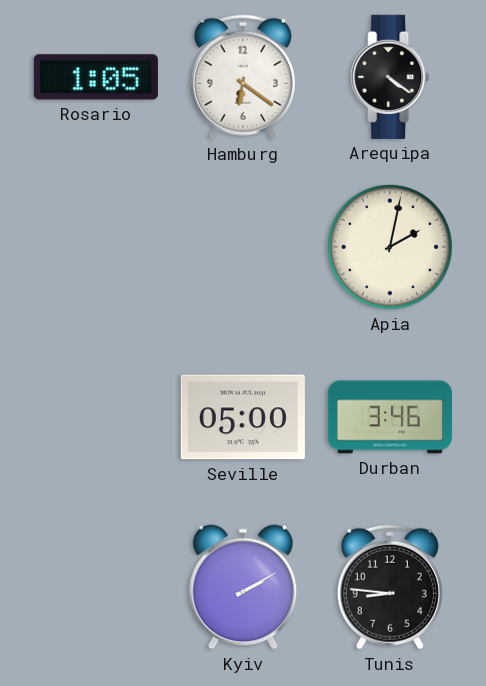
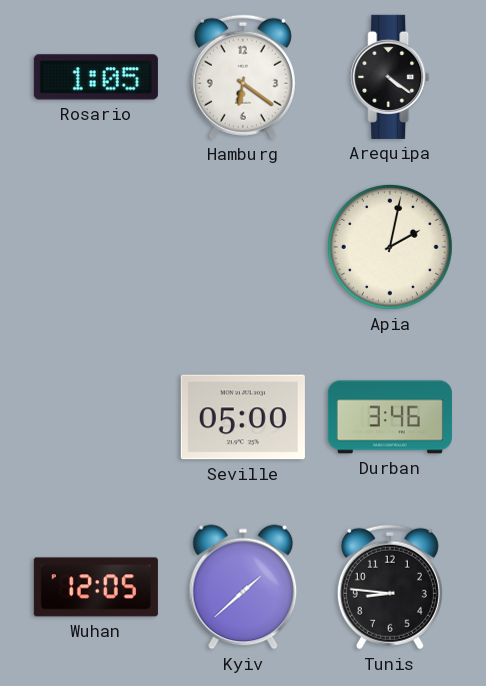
Wuhan: none -> 12:05
Kyiv: 2:10 -> 1:38
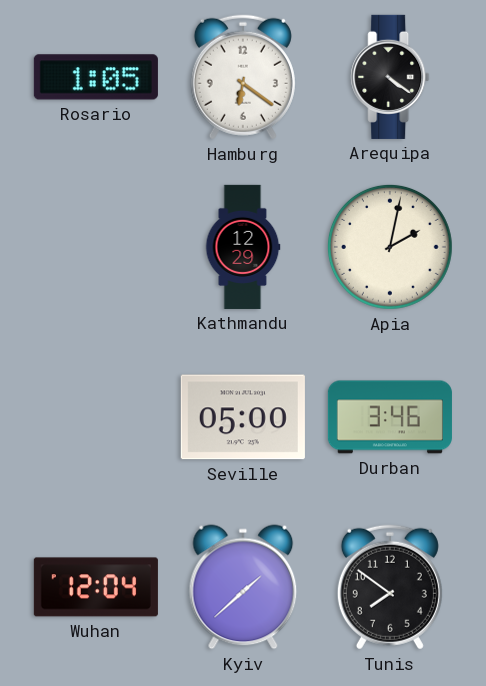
Kathmandu: none -> 12:29
Wuhan: 12:05 -> 12:04
Tunis: 8:46 -> 7:51
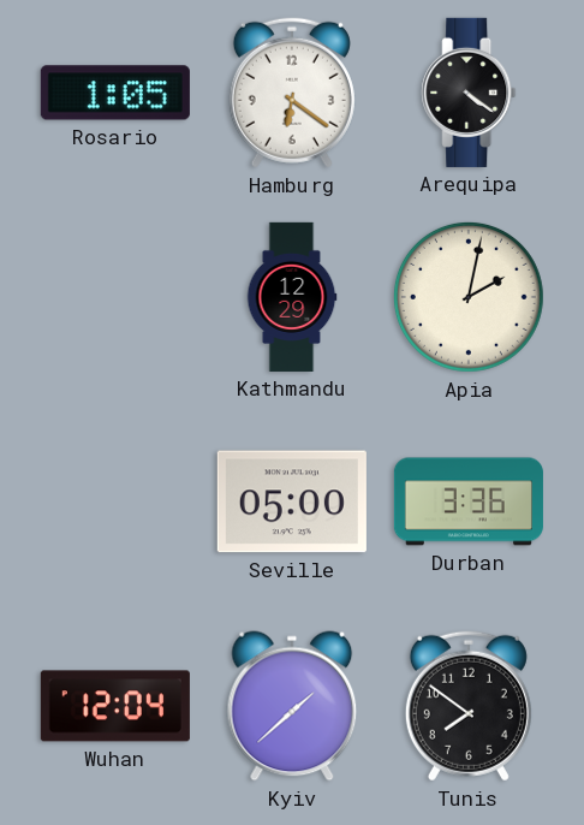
Durban: 3:46 -> 3:36
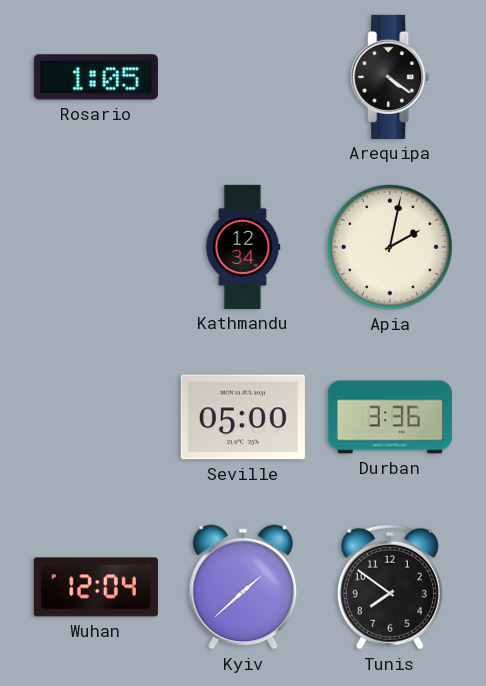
Hamburg: 6:21 -> none
Kathmandu: 12:29 -> 12:34
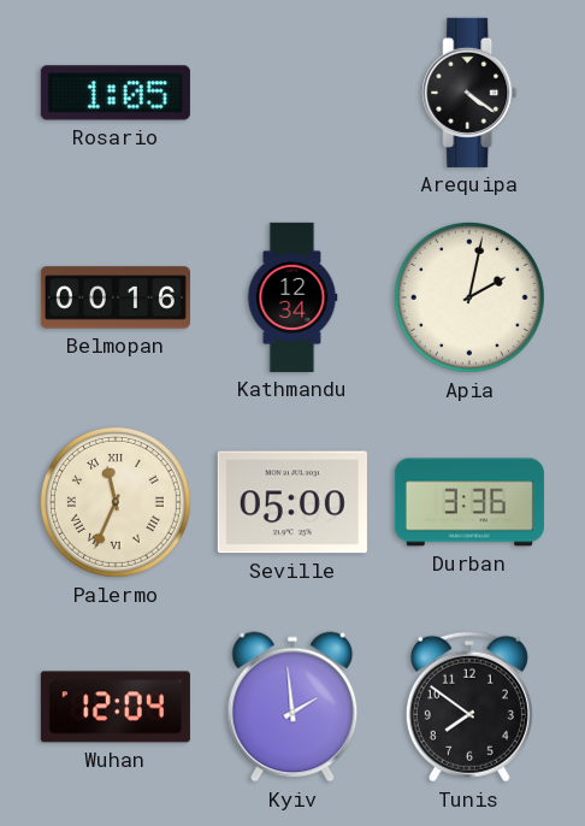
Belmopan: none -> 00:16
Palermo: none -> 11:34
Kyiv: 1:38 -> 1:59
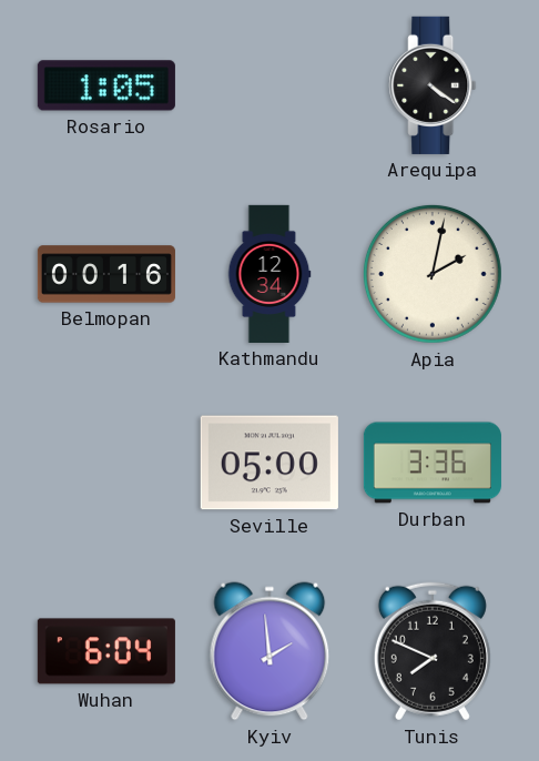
Palermo: 11:34 -> none
Wuhan: 12:04 -> 6:04
Tunis: 7:51 -> 7:49
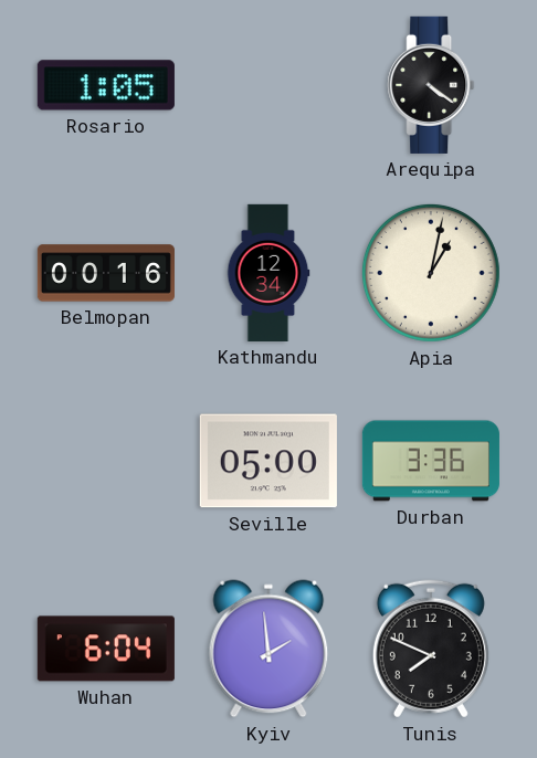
Apia: 2:02 -> 1:02
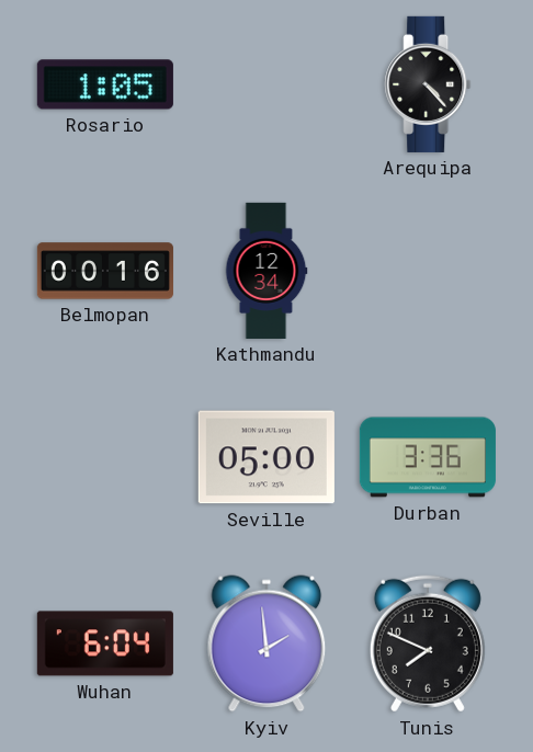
Arequipa: 4:21 -> 4:23
Apia: 1:02 -> none
